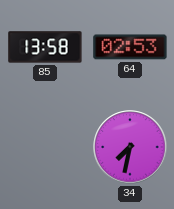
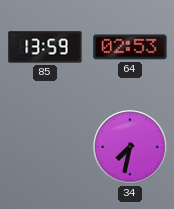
85: 13:58 -> 13:59
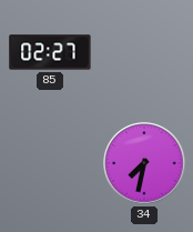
85: 13:59 -> 02:27
64: 02:53 -> none
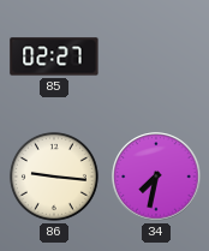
86: none -> 9:16
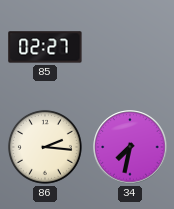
86: 9:16 -> 2:16
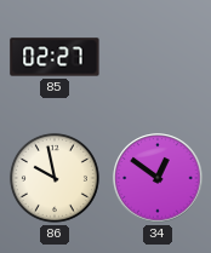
86: 2:16 -> 9:58
34: 7:32 -> 12:51
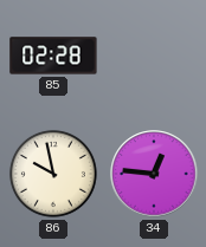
85: 02:27 -> 02:28
34: 12:51 -> 12:46
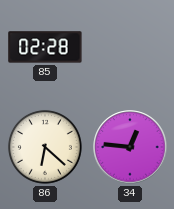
86: 9:58 -> 6:22
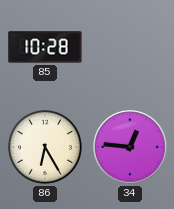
85: 02:28 -> 10:28
86: 6:22 -> 6:25
